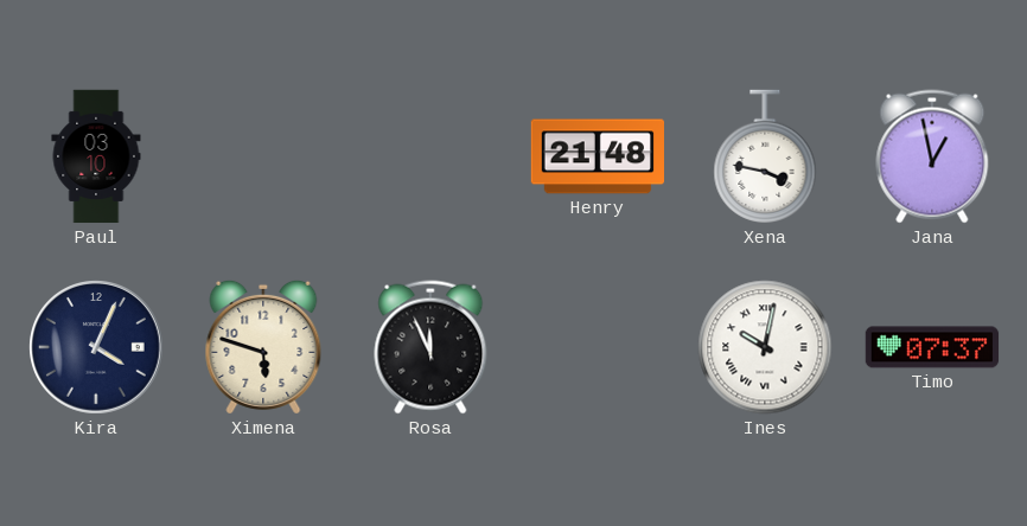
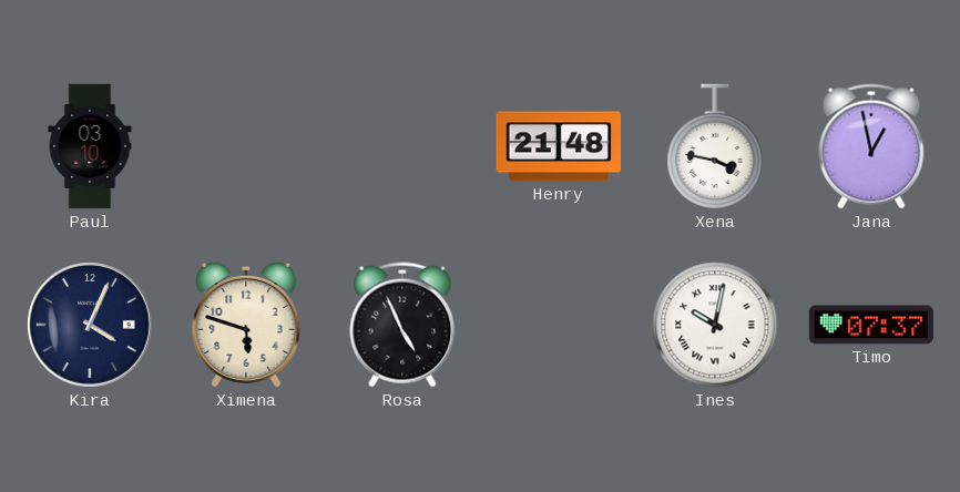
Rosa: 11:56 -> 4:56
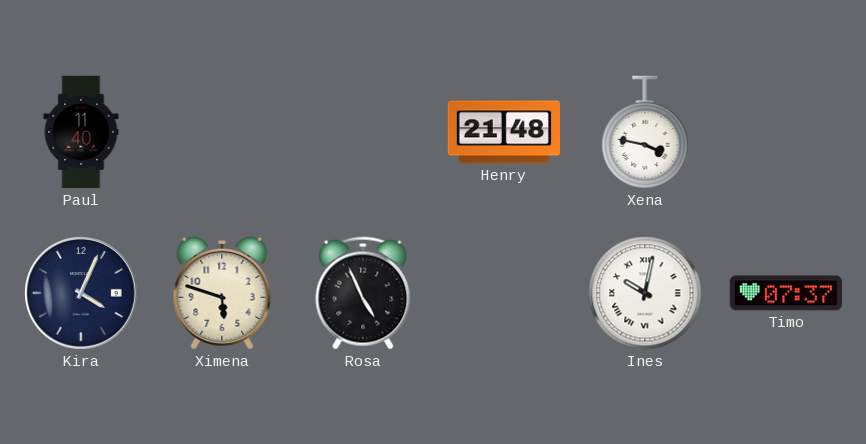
Paul: 03:10 -> 11:40
Jana: 12:58 -> none
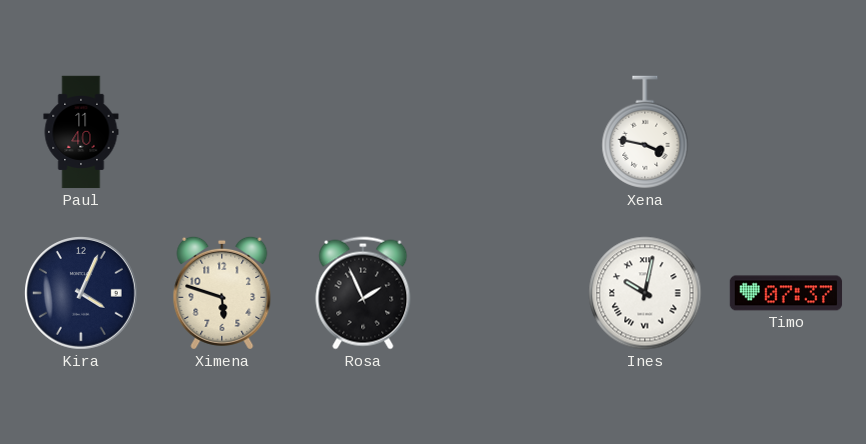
Henry: 21:48 -> none
Rosa: 4:56 -> 1:56
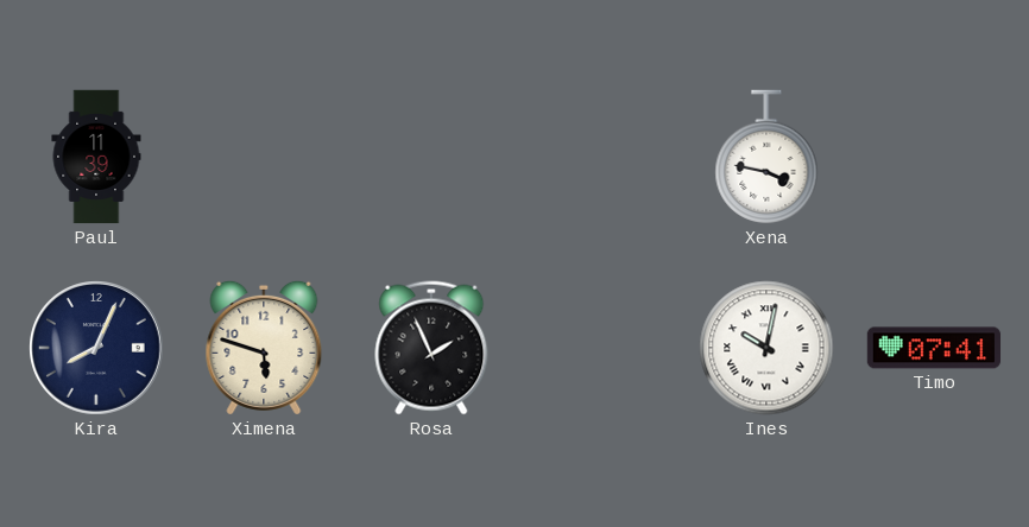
Paul: 11:40 -> 11:39
Kira: 4:04 -> 8:04
Timo: 07:37 -> 07:41
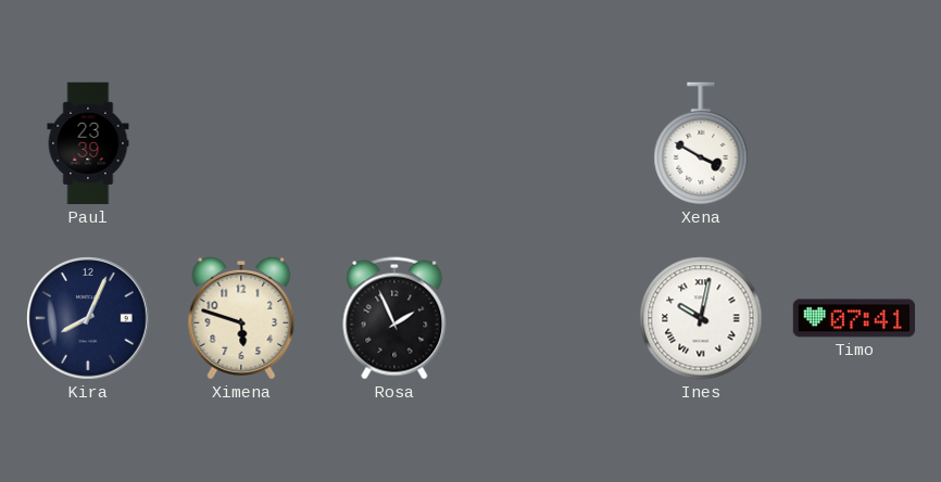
Paul: 11:39 -> 23:39
Xena: 3:47 -> 3:50
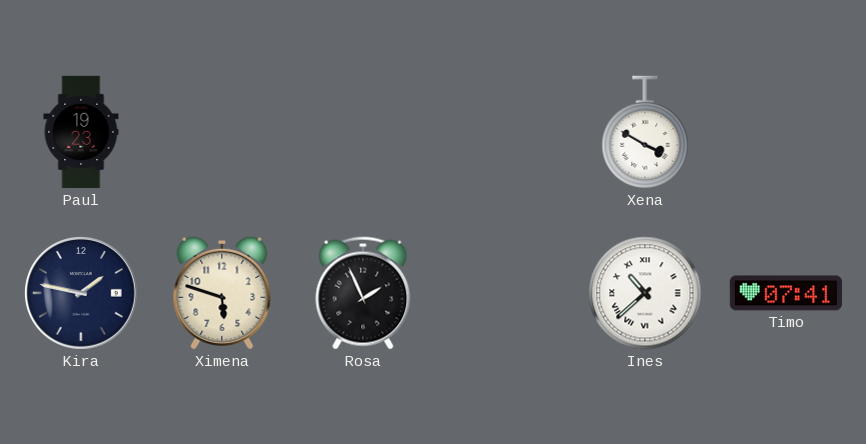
Paul: 23:39 -> 19:23
Kira: 8:04 -> 1:47
Ines: 10:02 -> 10:38
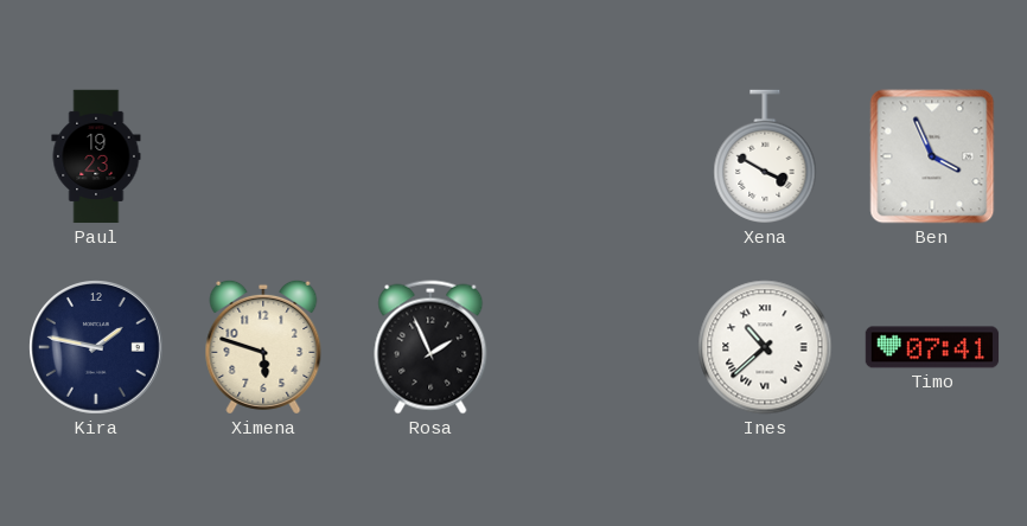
Ben: none -> 3:56
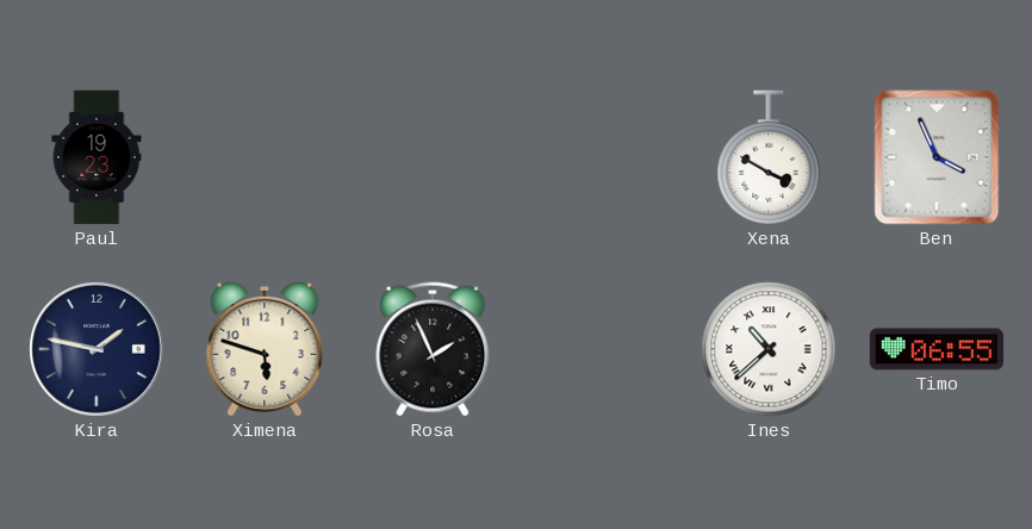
Timo: 07:41 -> 06:55
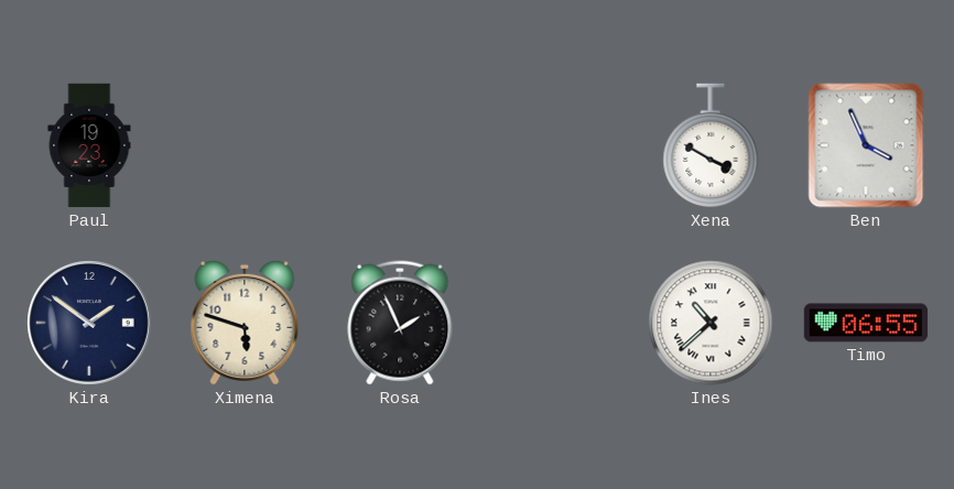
Kira: 1:47 -> 1:51
